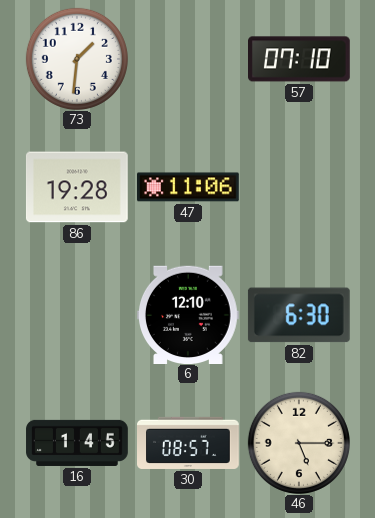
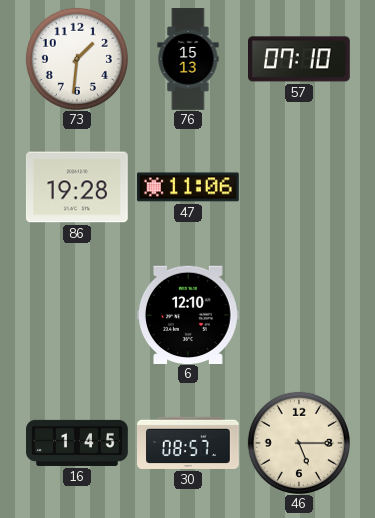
76: none -> 15:13
82: 6:30 -> none
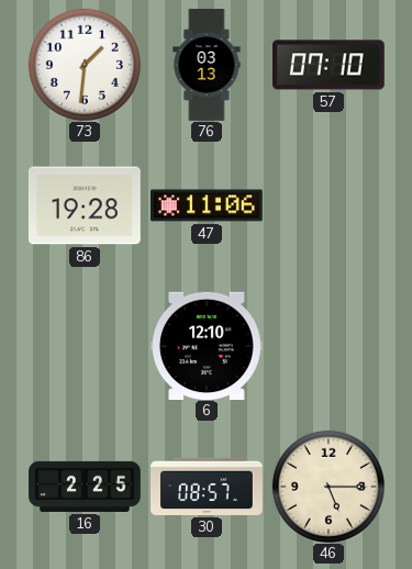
76: 15:13 -> 03:13
16: 1:45 -> 2:25
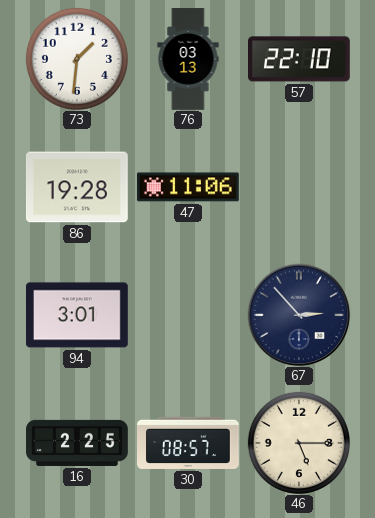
57: 07:10 -> 22:10
94: none -> 3:01
6: 12:10 -> none
67: none -> 2:53
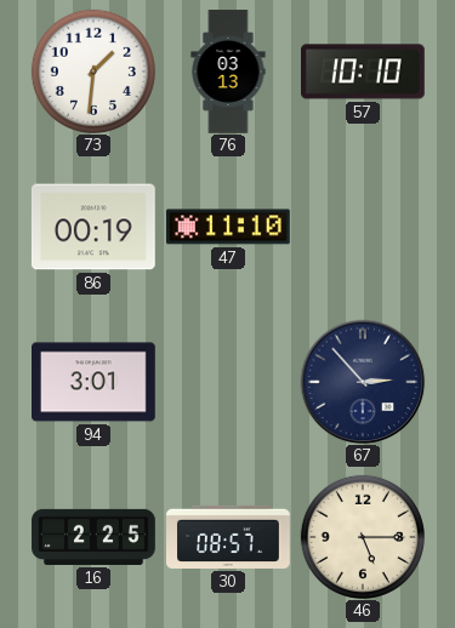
57: 22:10 -> 10:10
86: 19:28 -> 00:19
47: 11:06 -> 11:10
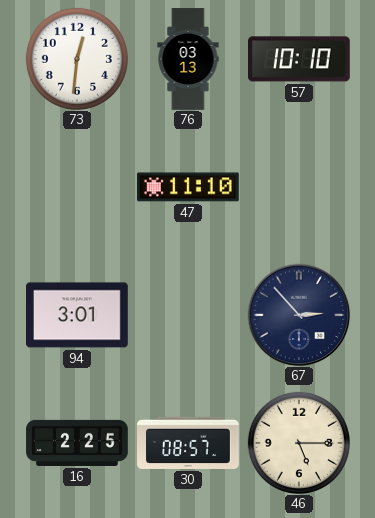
73: 1:31 -> 12:31
86: 00:19 -> none
